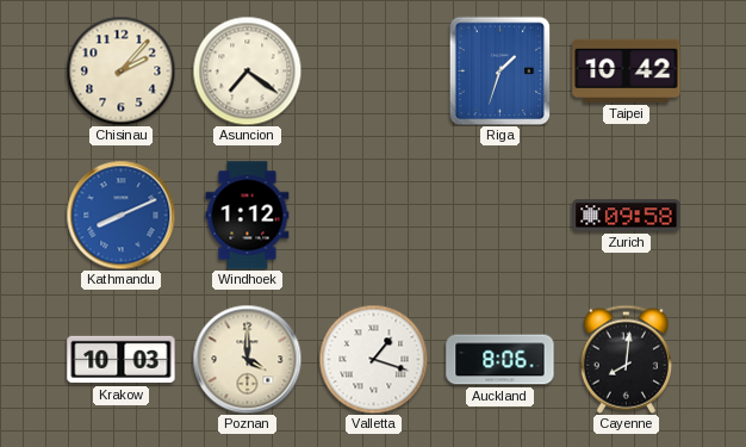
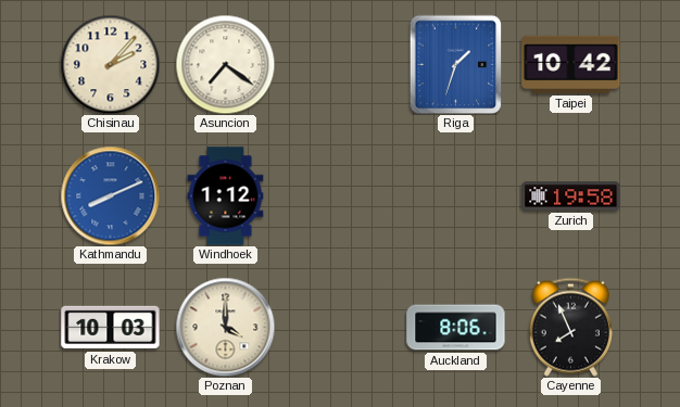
Zurich: 09:58 -> 19:58
Valletta: 1:18 -> none
Cayenne: 8:01 -> 7:56
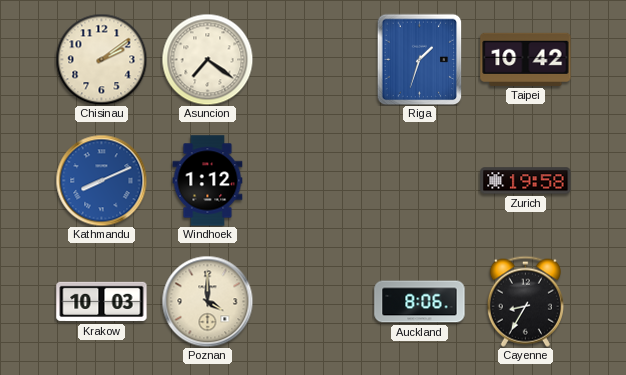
Chisinau: 2:07 -> 2:09
Cayenne: 7:56 -> 8:35
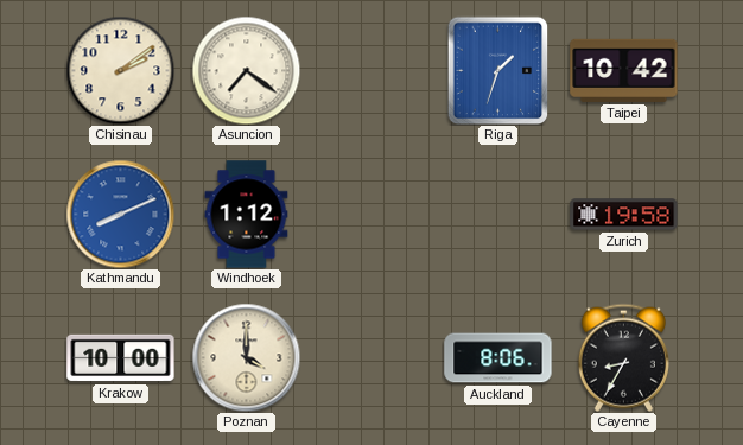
Krakow: 10:03 -> 10:00
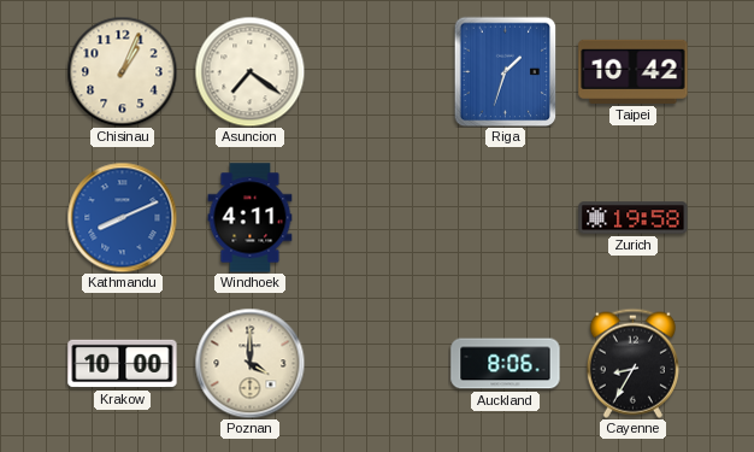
Chisinau: 2:09 -> 1:04
Windhoek: 1:12 -> 4:11
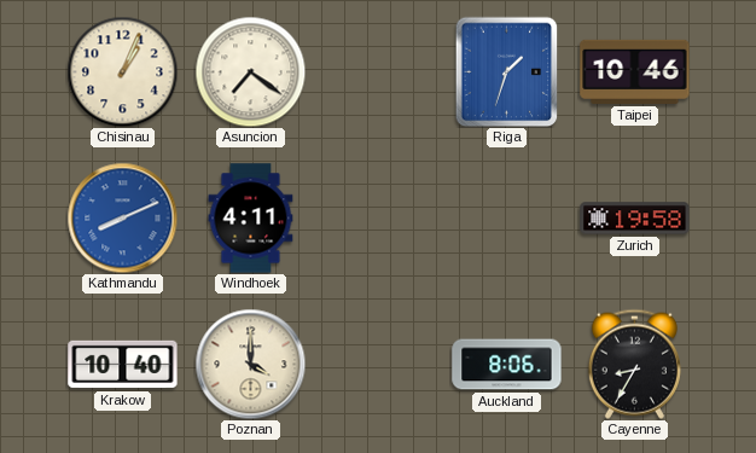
Taipei: 10:42 -> 10:46
Krakow: 10:00 -> 10:40
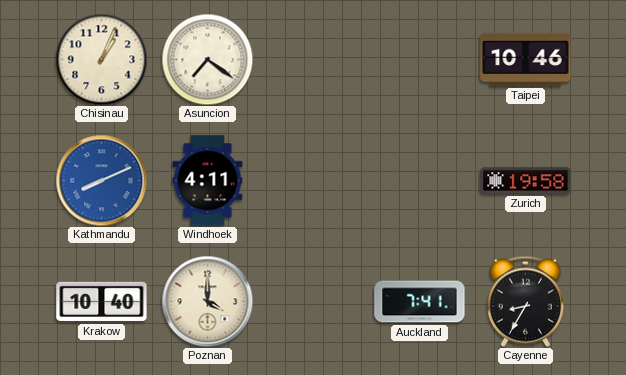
Riga: 1:33 -> none
Auckland: 8:06 -> 7:41
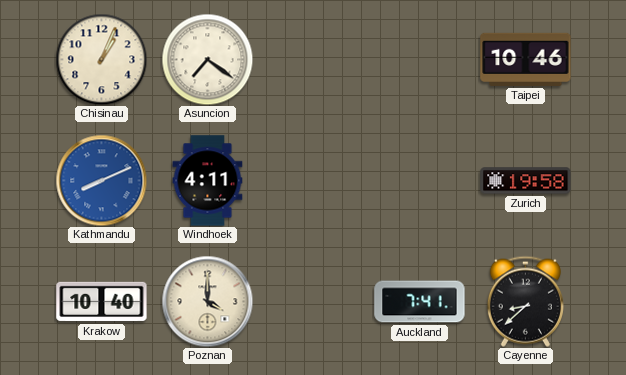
Cayenne: 8:35 -> 8:38
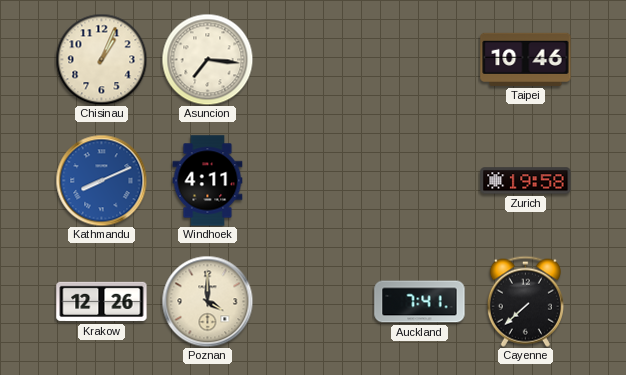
Asuncion: 7:21 -> 7:16
Krakow: 10:40 -> 12:26
Cayenne: 8:38 -> 7:38
